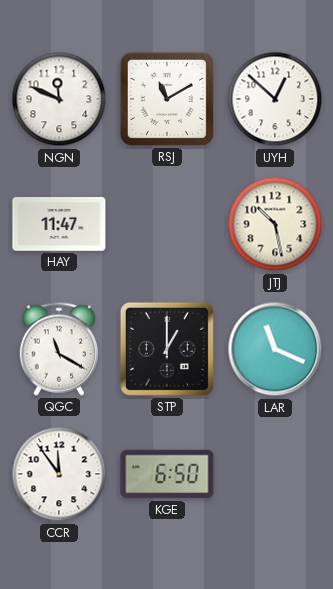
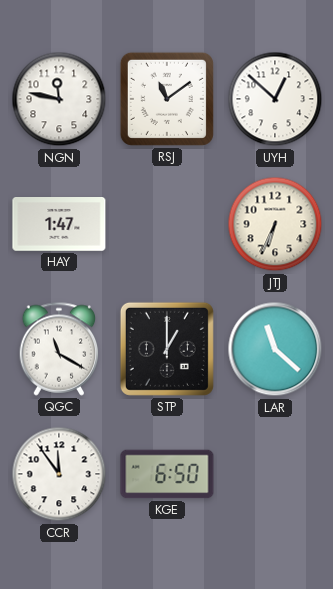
NGN: 11:49 -> 11:47
RSJ: 11:10 -> 11:09
HAY: 11:47 -> 1:47
JTJ: 10:28 -> 6:34
LAR: 11:19 -> 11:22
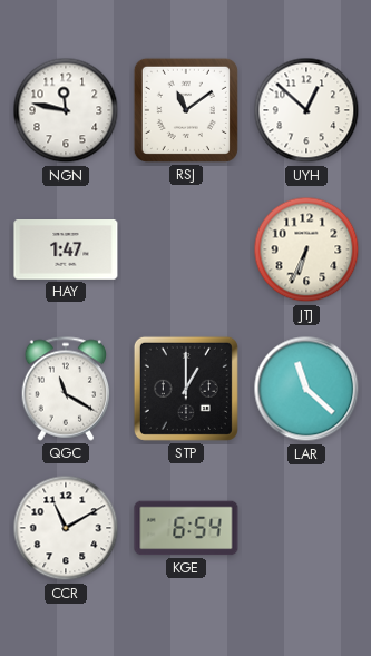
CCR: 11:54 -> 11:10
KGE: 6:50 -> 6:54
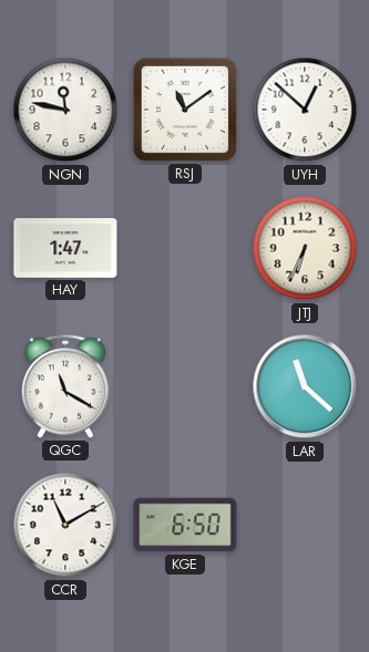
STP: 1:00 -> none
KGE: 6:54 -> 6:50
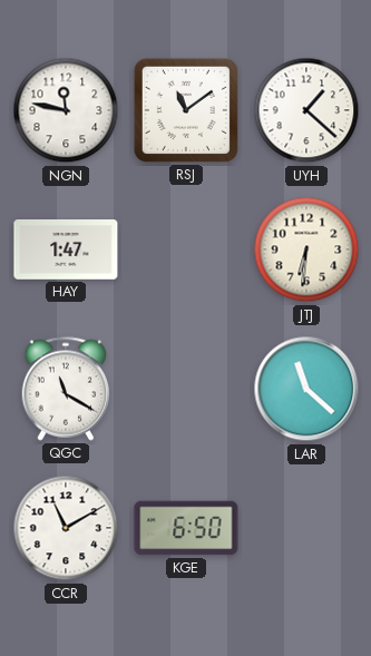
UYH: 12:52 -> 1:22
JTJ: 6:34 -> 6:31
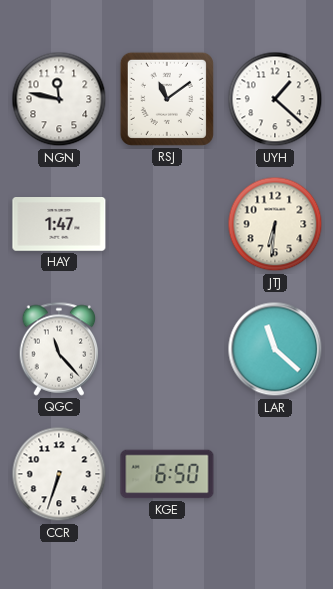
QGC: 11:20 -> 11:23
CCR: 11:10 -> 6:33
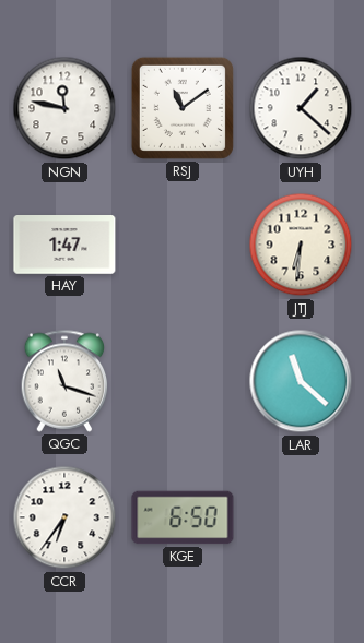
QGC: 11:23 -> 11:18
CCR: 6:33 -> 6:36
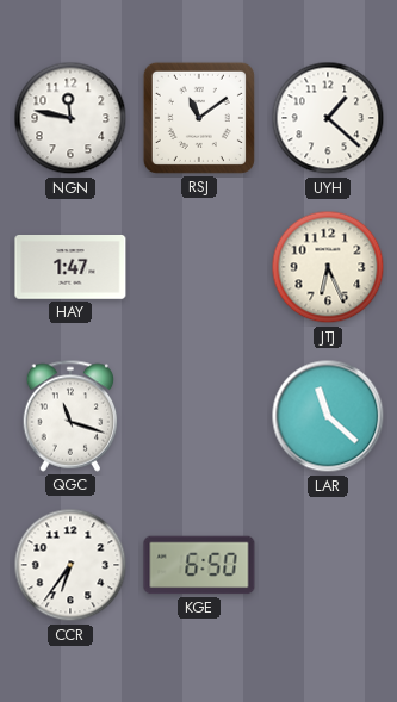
JTJ: 6:31 -> 6:26
